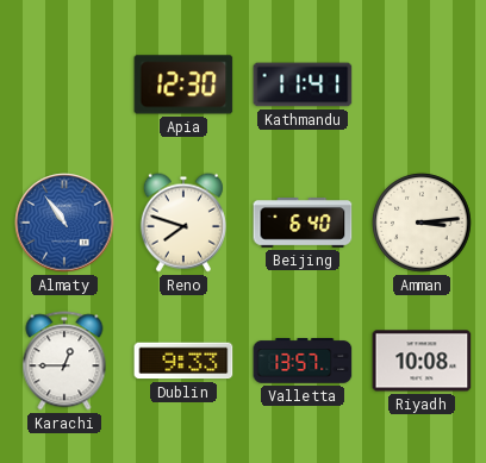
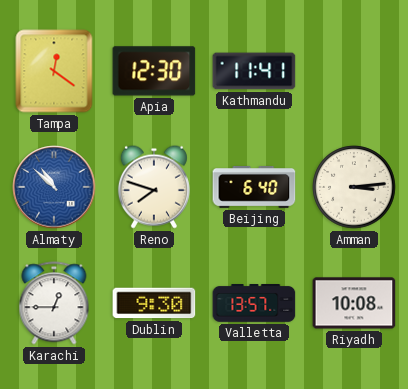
Tampa: none -> 12:21
Almaty: 10:54 -> 10:52
Dublin: 9:33 -> 9:30
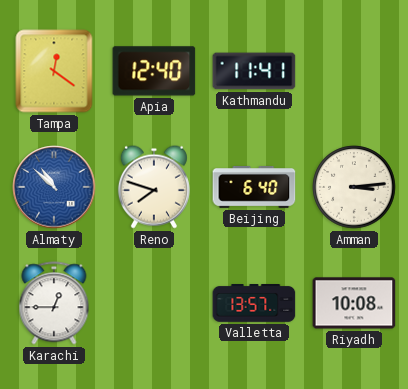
Apia: 12:30 -> 12:40
Dublin: 9:30 -> none
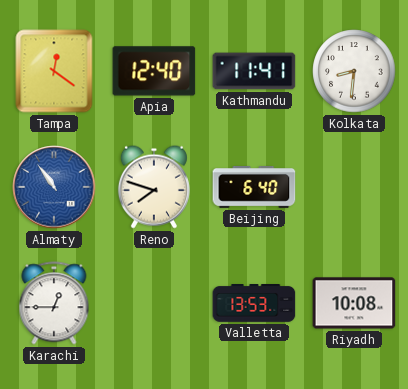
Kolkata: none -> 8:31
Almaty: 10:52 -> 10:54
Amman: 3:14 -> none
Valletta: 13:57 -> 13:53
